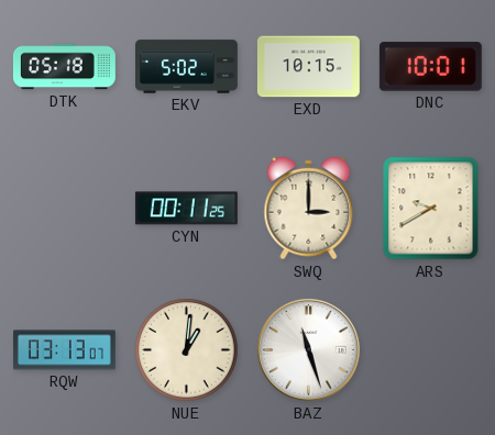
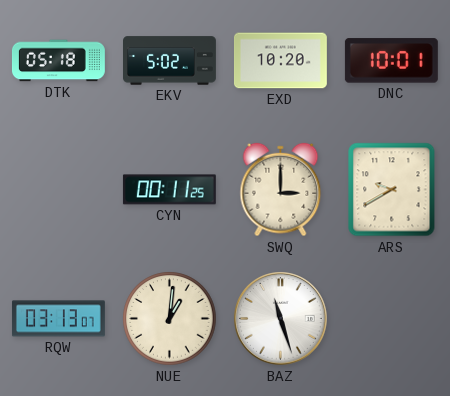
EXD: 10:15 -> 10:20
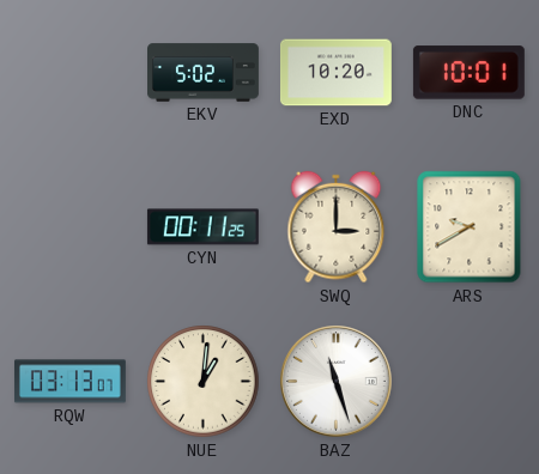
DTK: 05:18 -> none
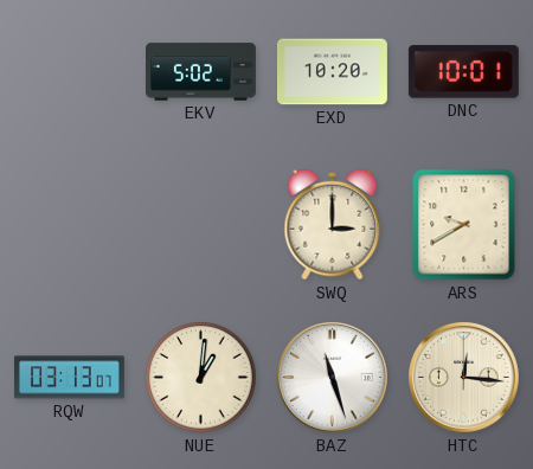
CYN: 00:11 -> none
HTC: none -> 12:16
